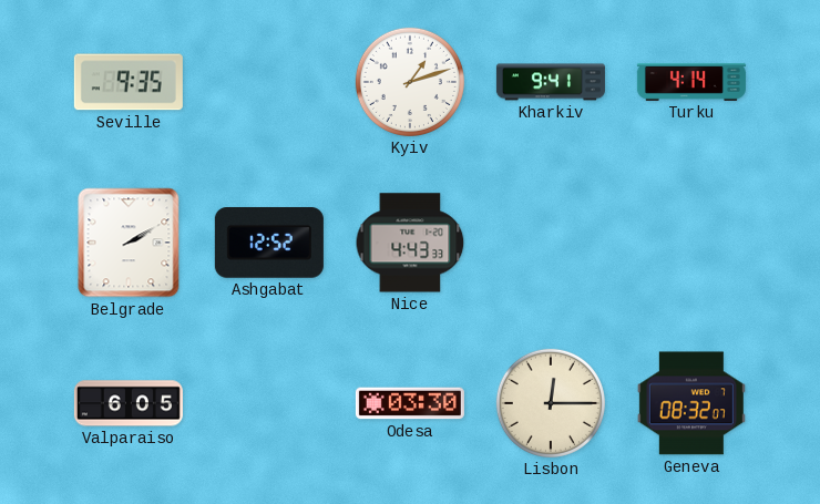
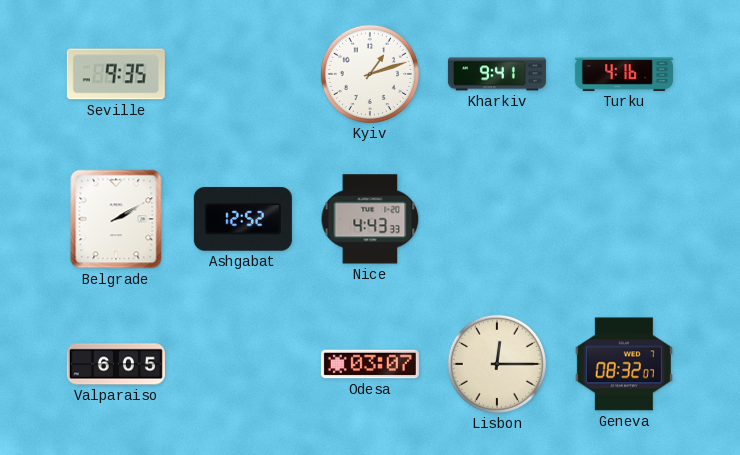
Turku: 4:14 -> 4:16
Odesa: 03:30 -> 03:07
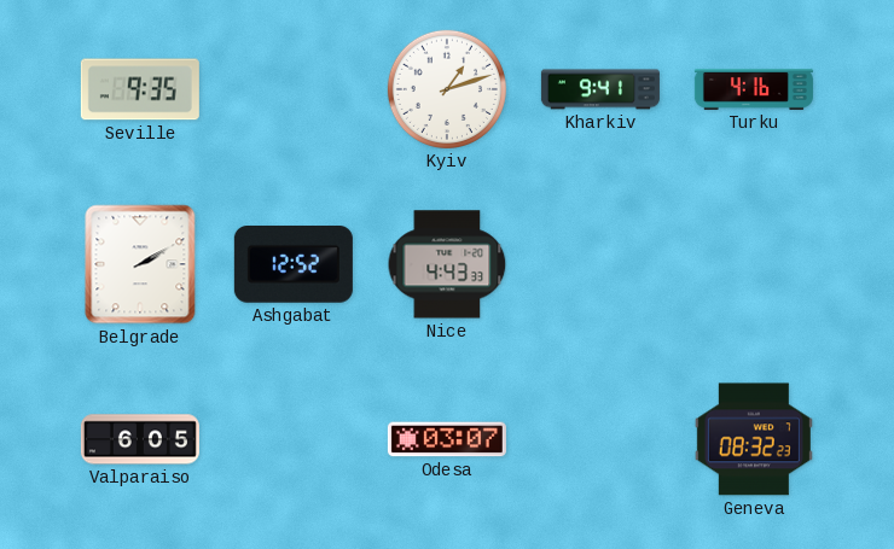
Lisbon: 12:15 -> none
Geneva: 08:32:07 -> 08:32:23
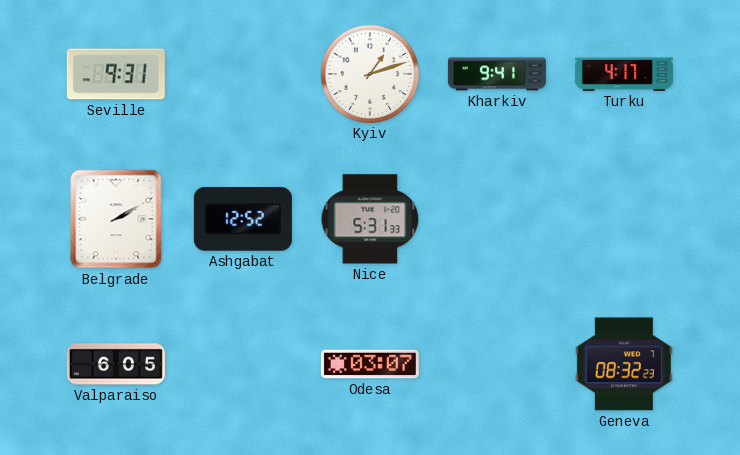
Seville: 9:35 -> 9:31
Turku: 4:16 -> 4:17
Nice: 4:43 -> 5:31
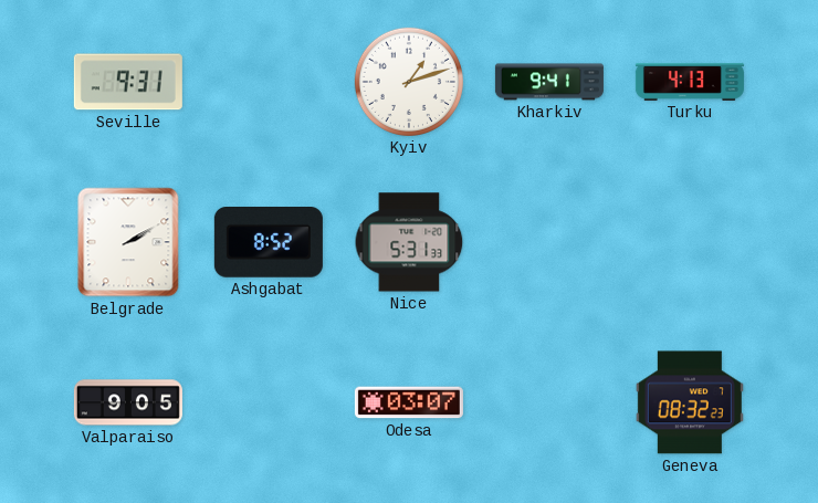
Turku: 4:17 -> 4:13
Ashgabat: 12:52 -> 8:52
Valparaiso: 6:05 -> 9:05
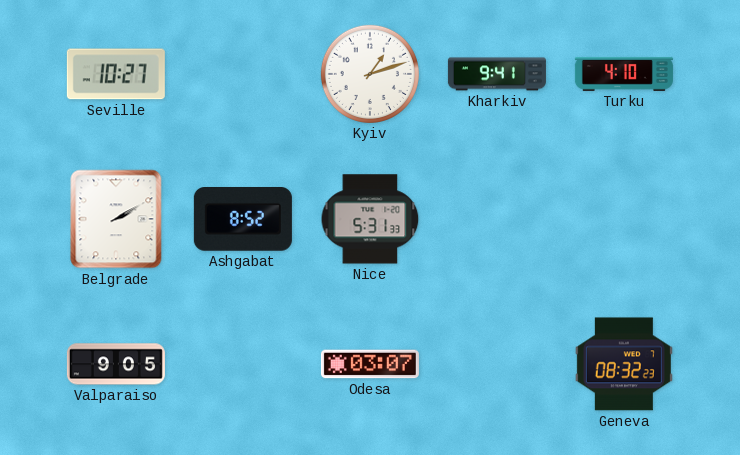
Seville: 9:31 -> 10:27
Turku: 4:13 -> 4:10
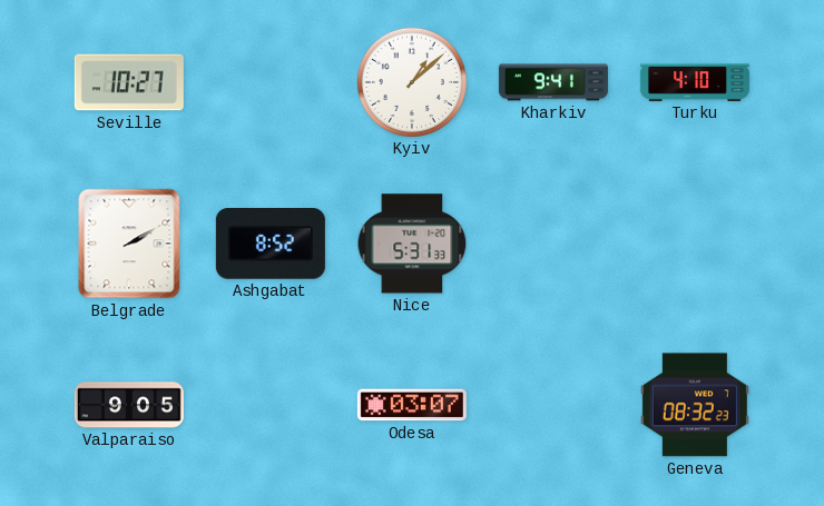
Kyiv: 1:12 -> 1:08
